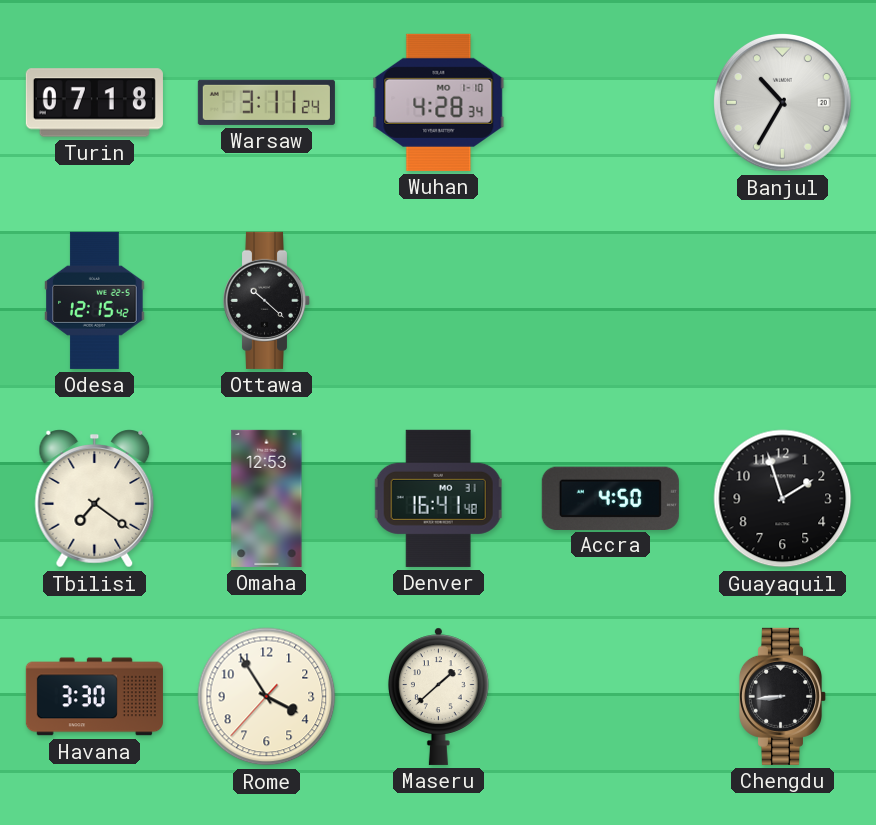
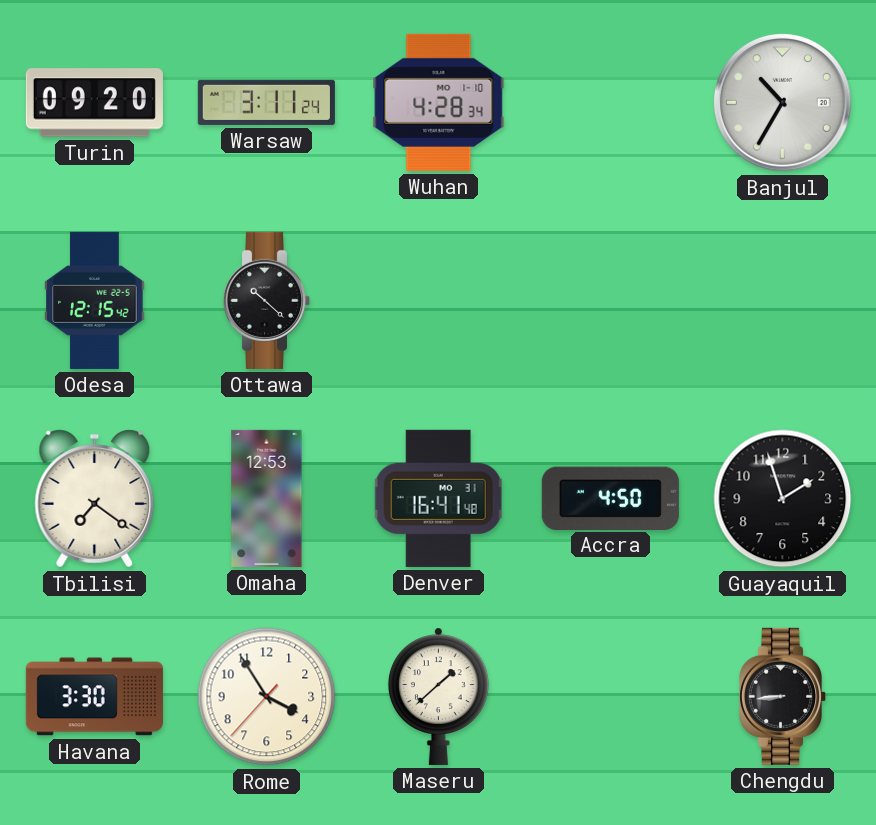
Turin: 07:18 -> 09:20
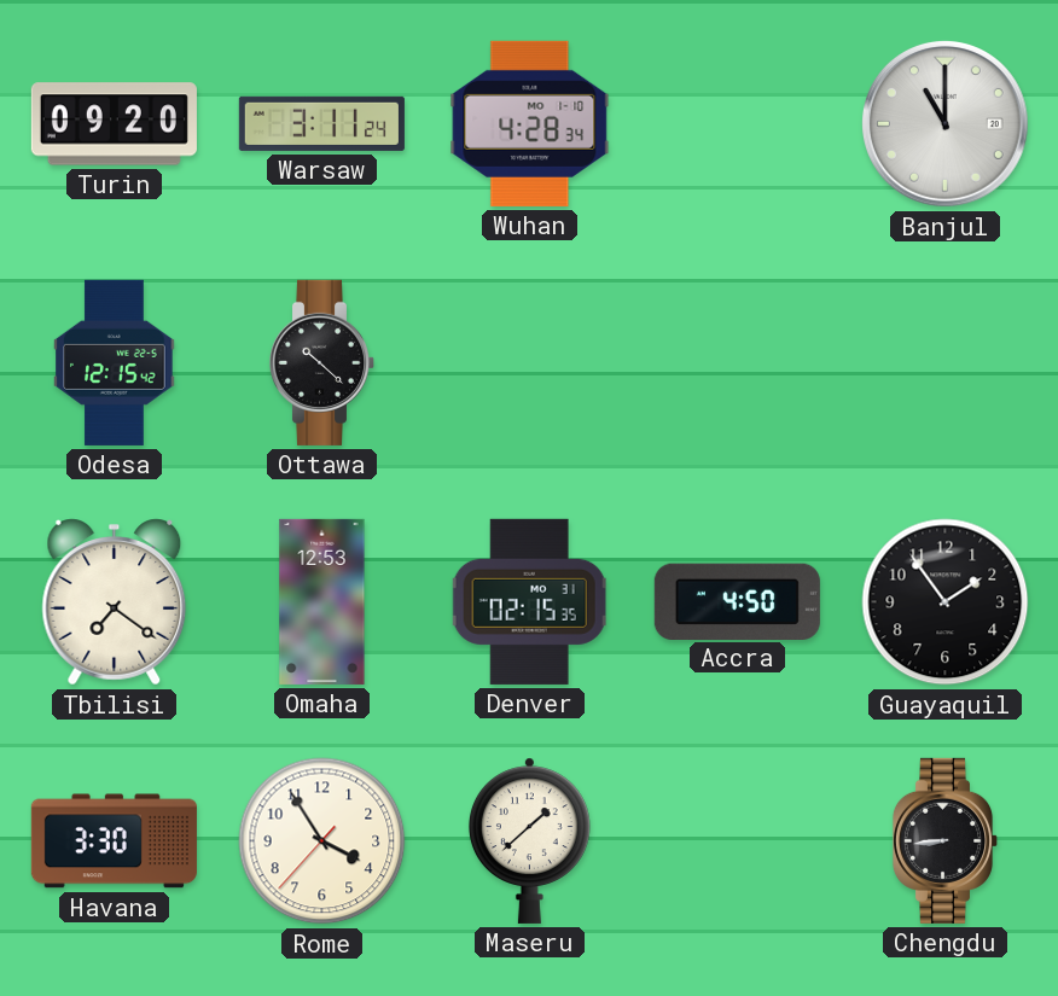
Banjul: 10:35 -> 11:00
Denver: 16:41 -> 02:15
Guayaquil: 1:57 -> 1:54
